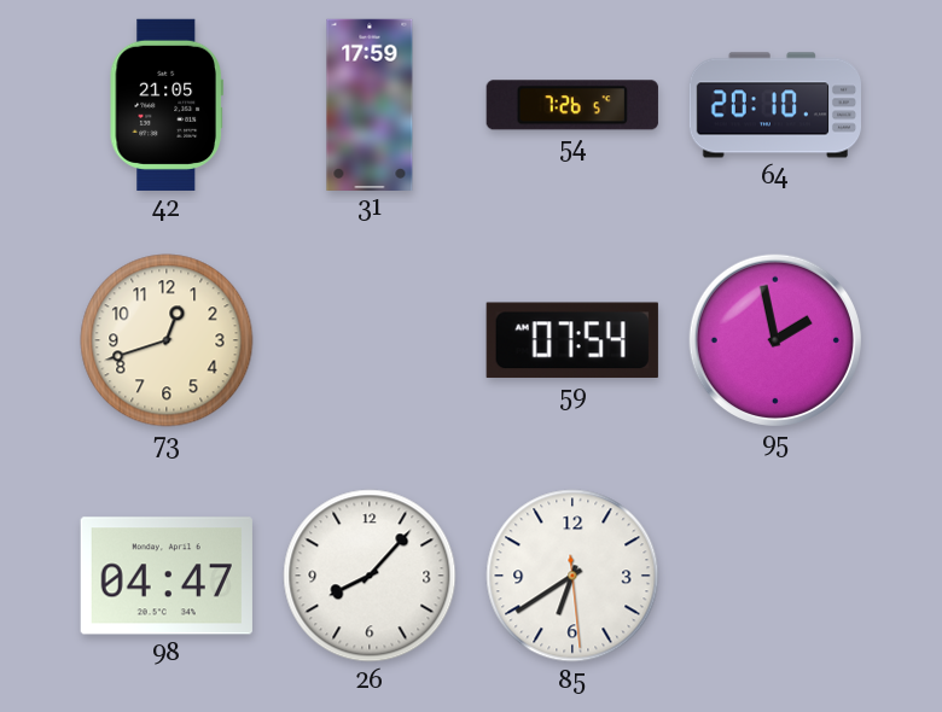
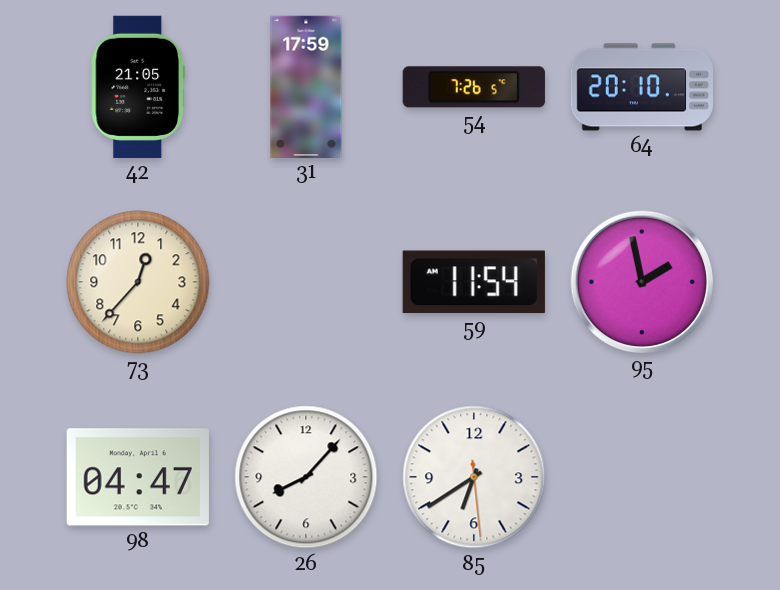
73: 12:42 -> 12:37
59: 07:54 -> 11:54
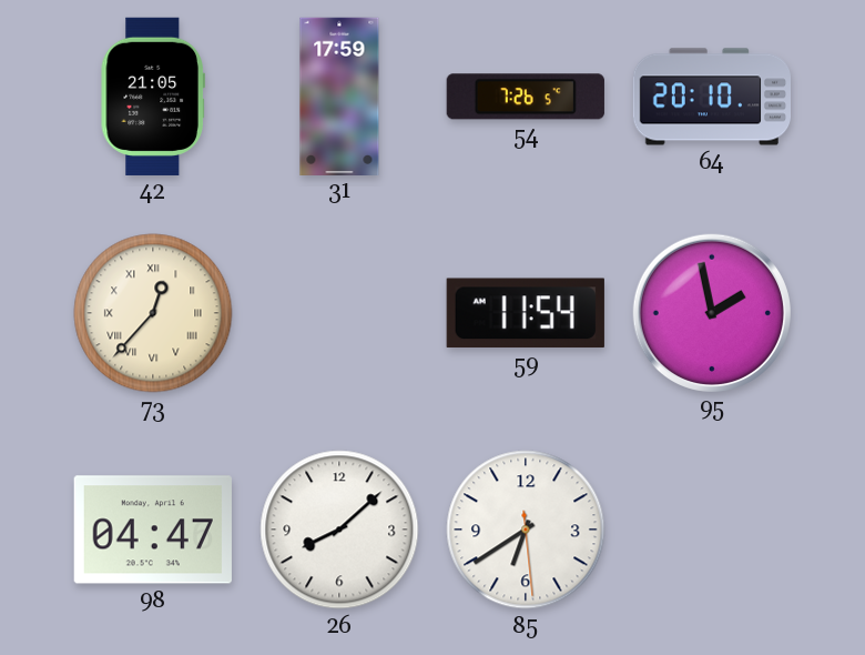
73 numerals: Arabic -> Roman
26: 8:07 -> 8:08
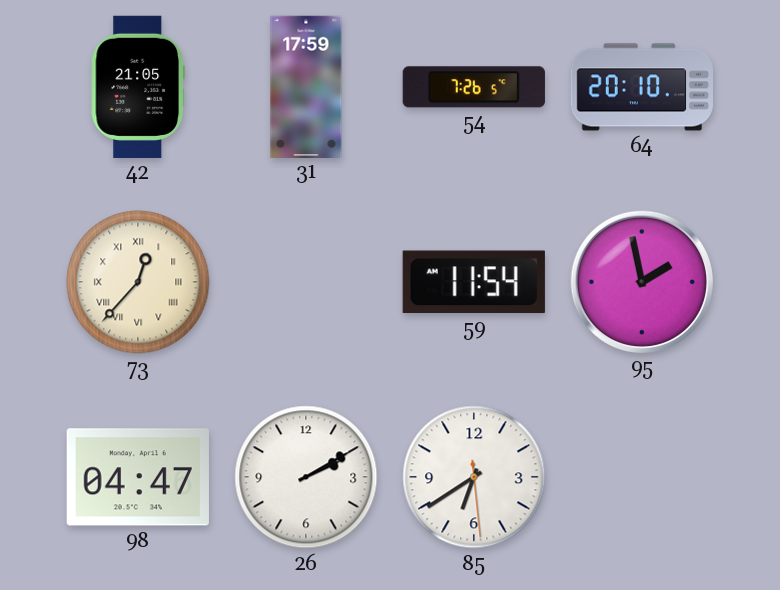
26: 8:08 -> 2:10
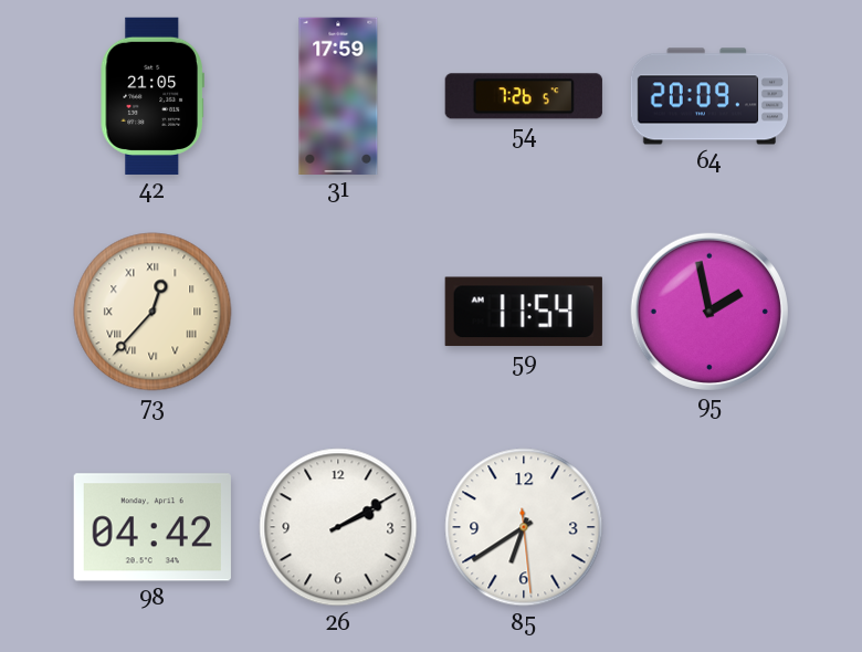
64: 20:10 -> 20:09
98: 04:47 -> 04:42
